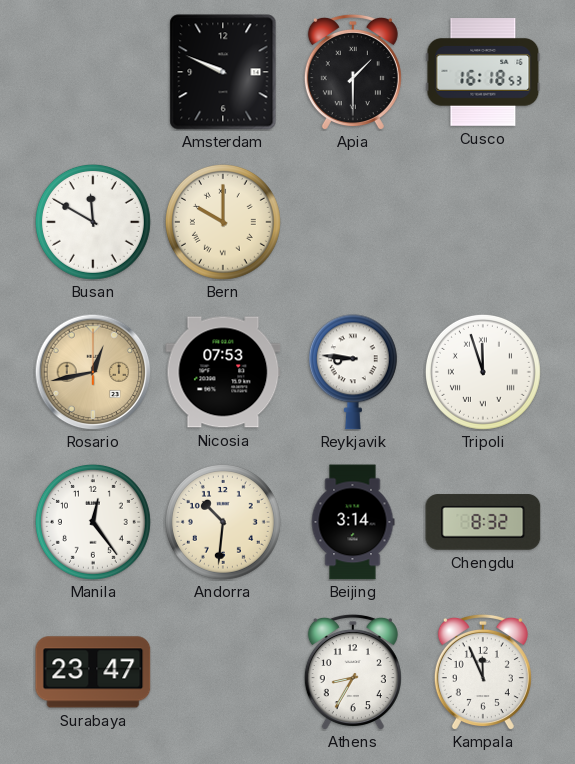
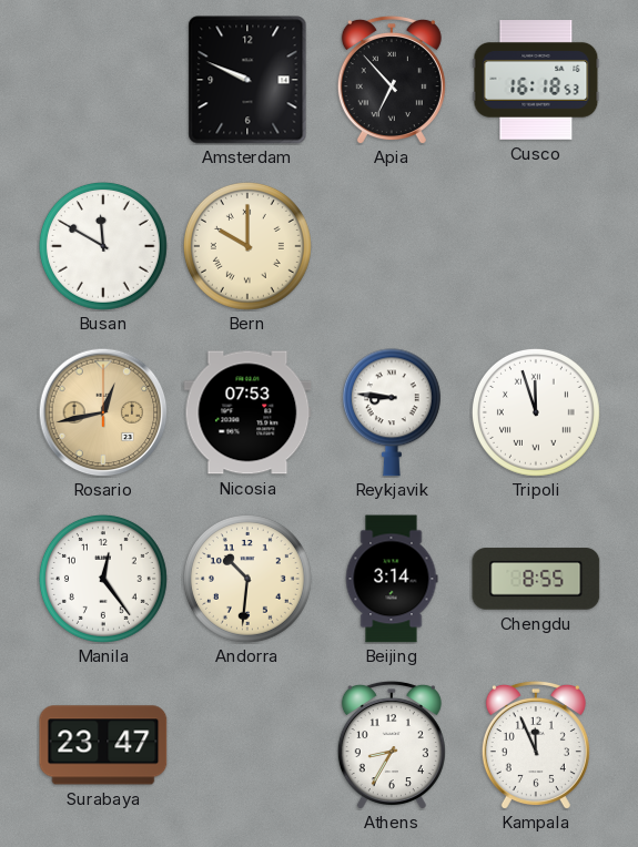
Apia: 1:30 -> 6:53
Chengdu: 8:32 -> 8:55
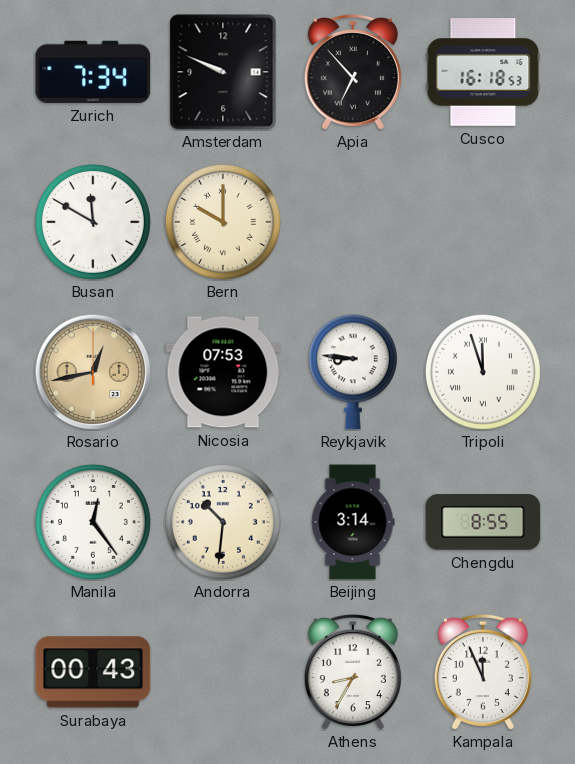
Zurich: none -> 7:34
Surabaya: 23:47 -> 00:43
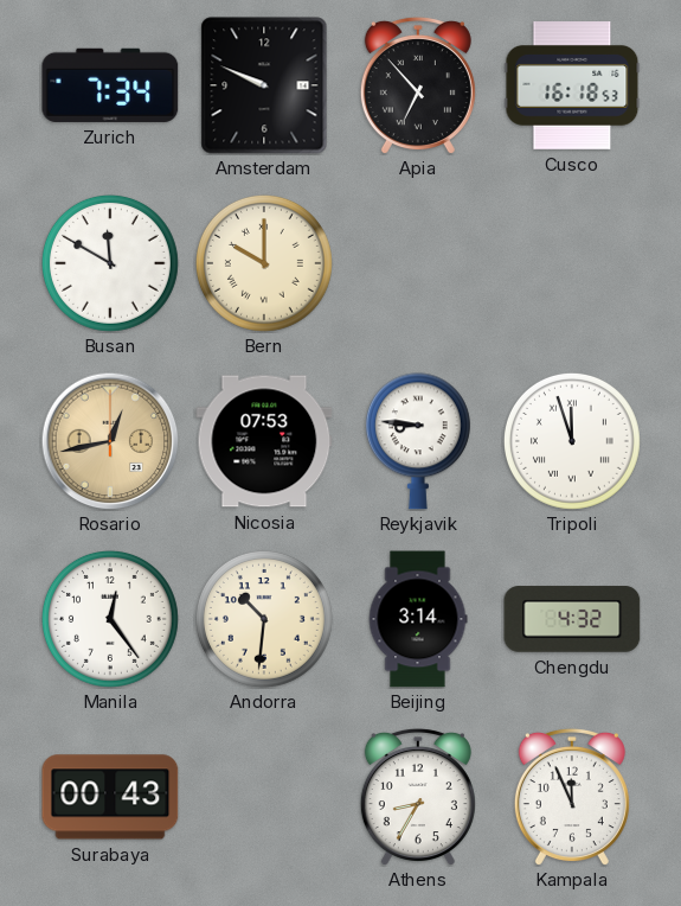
Chengdu: 8:55 -> 4:32
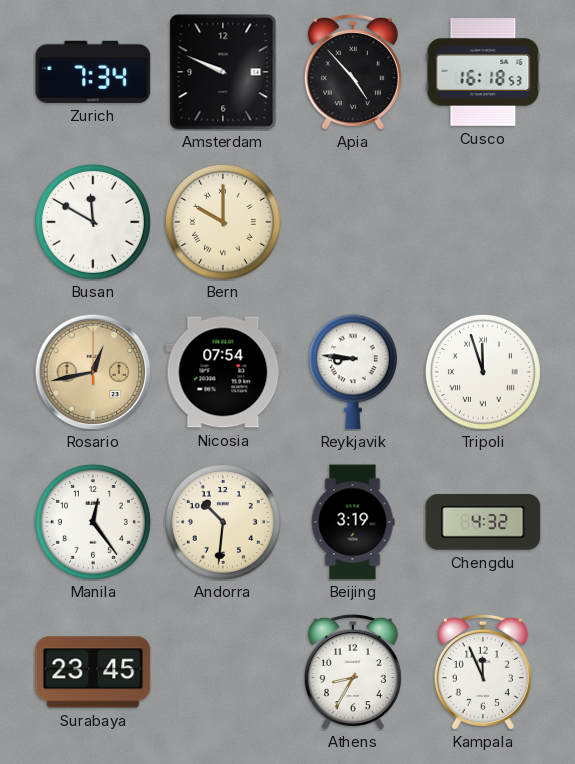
Apia: 6:53 -> 4:53
Nicosia: 07:53 -> 07:54
Beijing: 3:14 -> 3:19
Surabaya: 00:43 -> 23:45
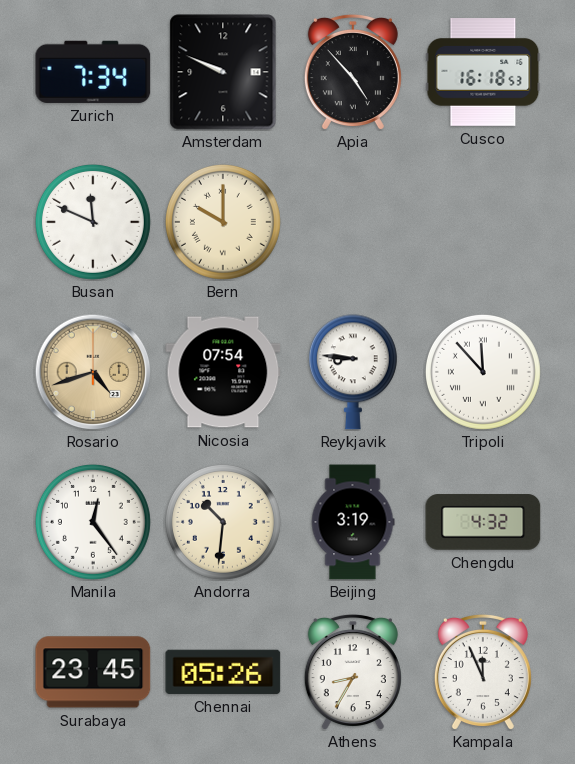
Busan: 11:50 -> 11:49
Rosario: 12:43 -> 4:42
Tripoli: 11:57 -> 11:53
Chennai: none -> 05:26
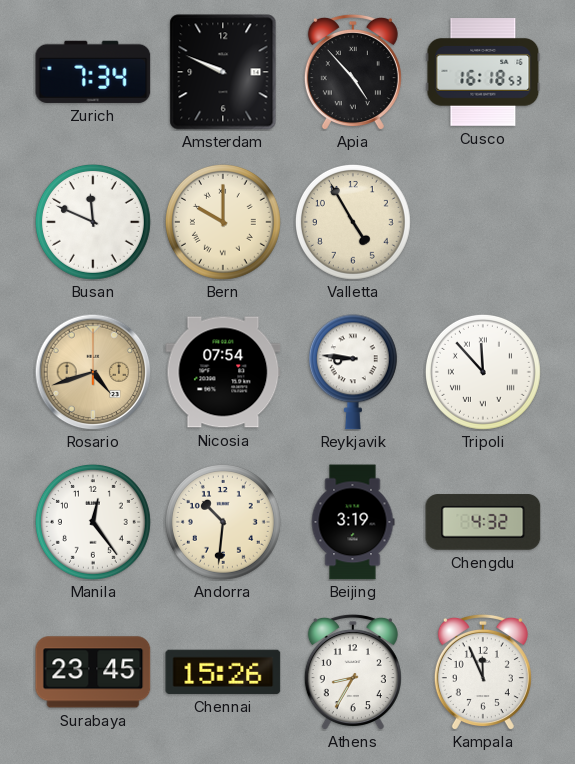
Valletta: none -> 4:55
Chennai: 05:26 -> 15:26
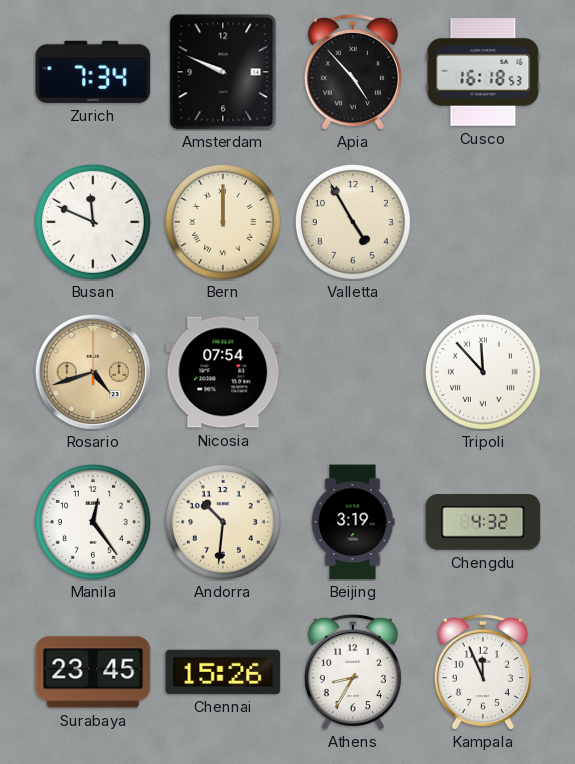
Bern: 10:00 -> 12:00
Reykjavik: 8:46 -> none
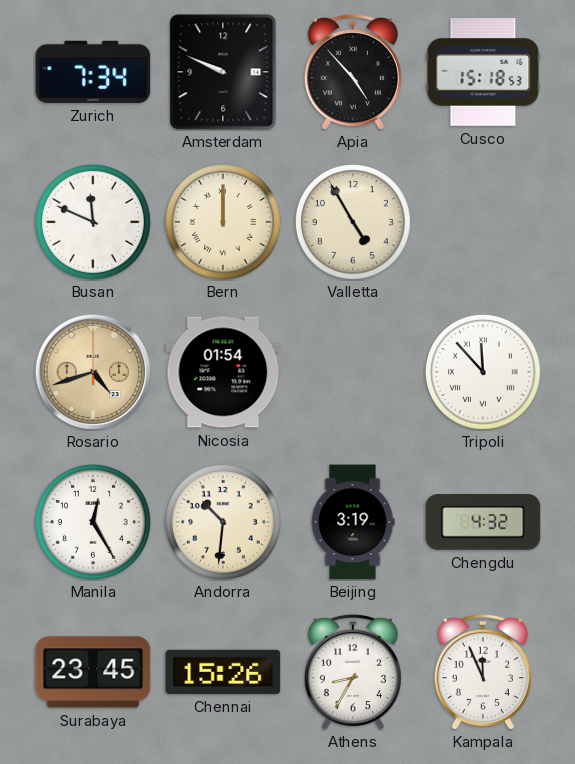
Cusco: 16:18 -> 15:18
Nicosia: 07:54 -> 01:54
Manila: 12:24 -> 12:25
